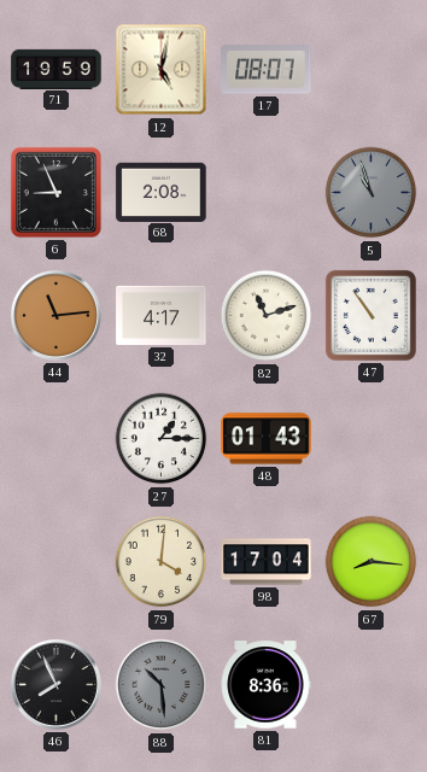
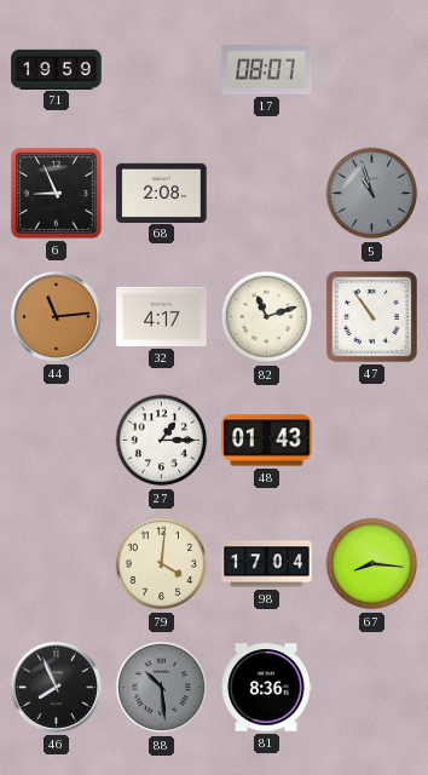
12: 5:02 -> none
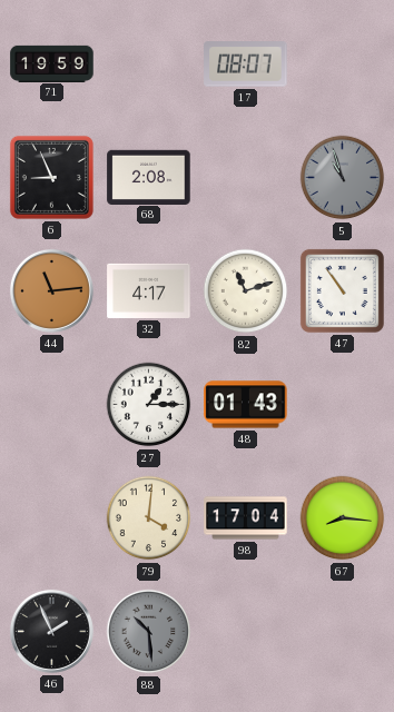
46: 7:56 -> 1:56
81: 8:36 -> none
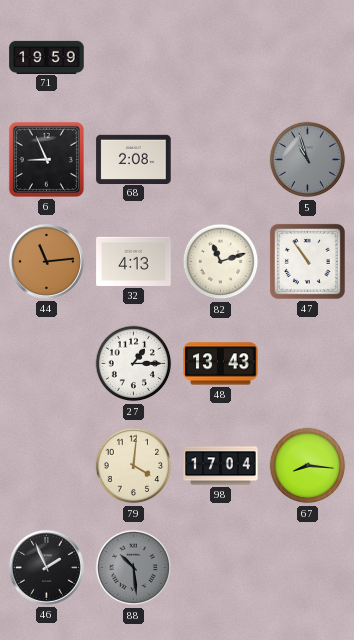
17: 08:07 -> none
32: 4:17 -> 4:13
48: 01:43 -> 13:43
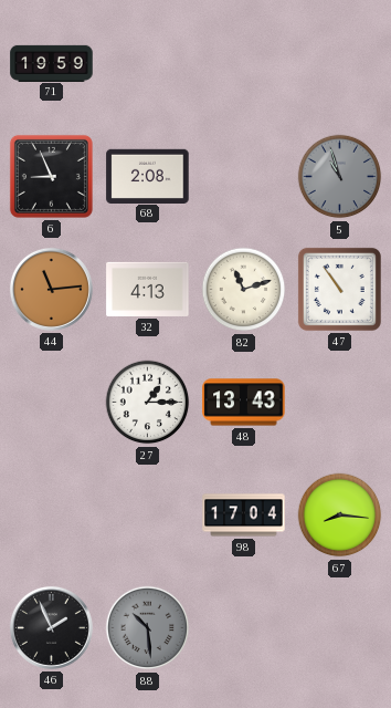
79: 4:01 -> none
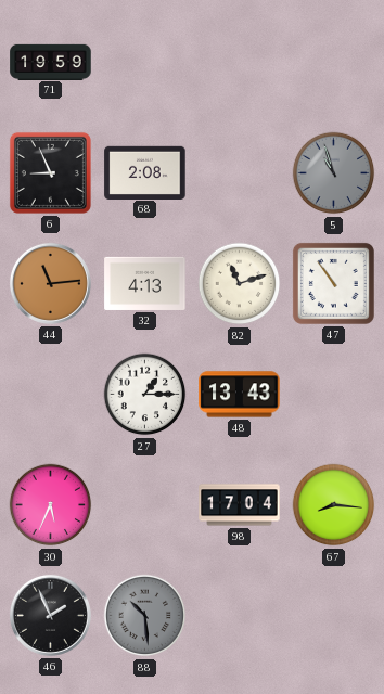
30: none -> 5:34
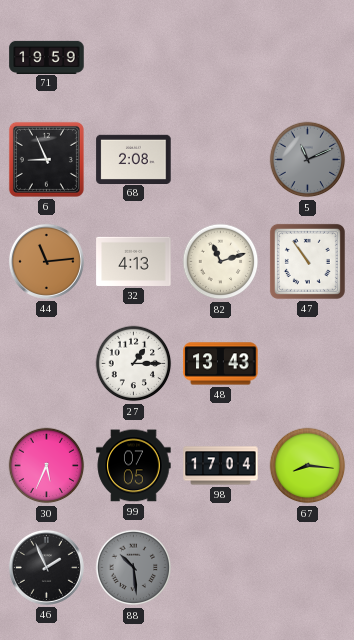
5: 10:57 -> 11:11
99: none -> 07:05
